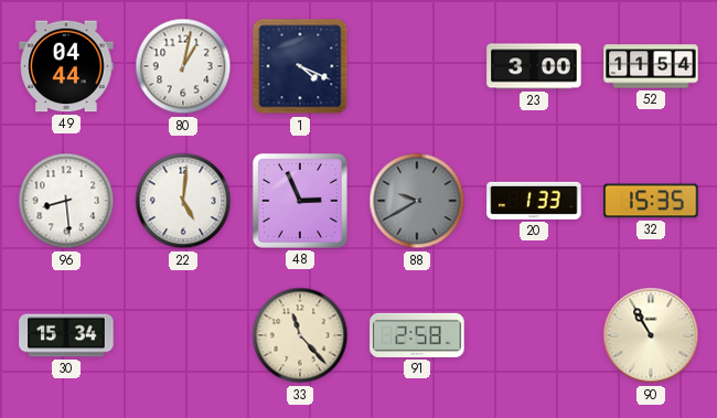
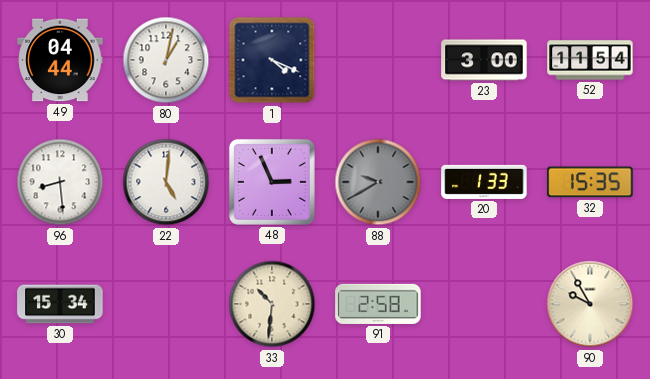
33: 11:23 -> 10:31
90: 10:55 -> 9:55
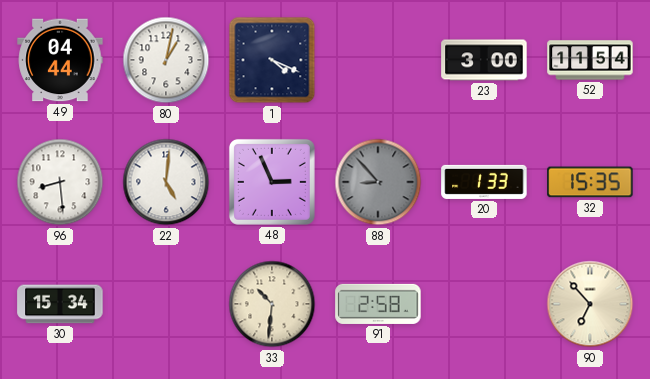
88: 9:40 -> 8:53
90: 9:55 -> 6:53
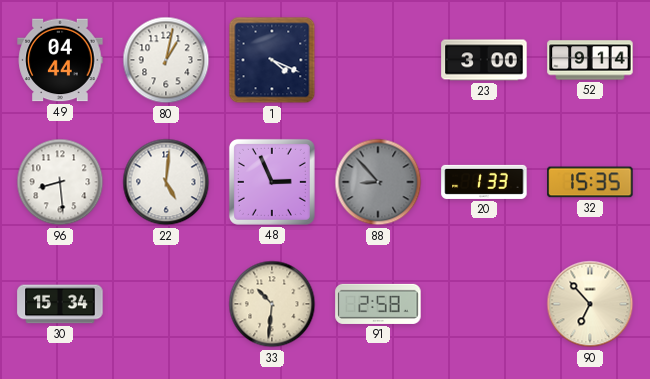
52: 11:54 -> 9:14
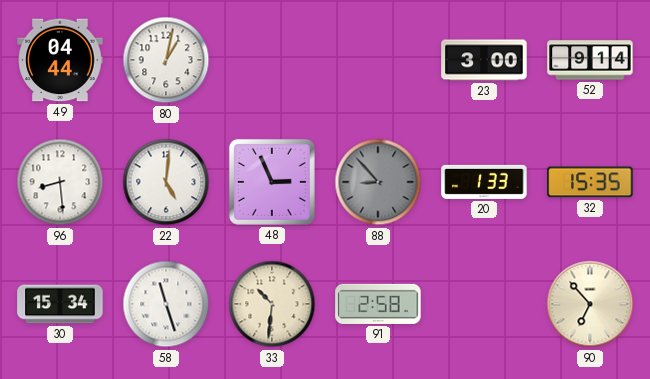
1: 4:19 -> none
58: none -> 11:27
